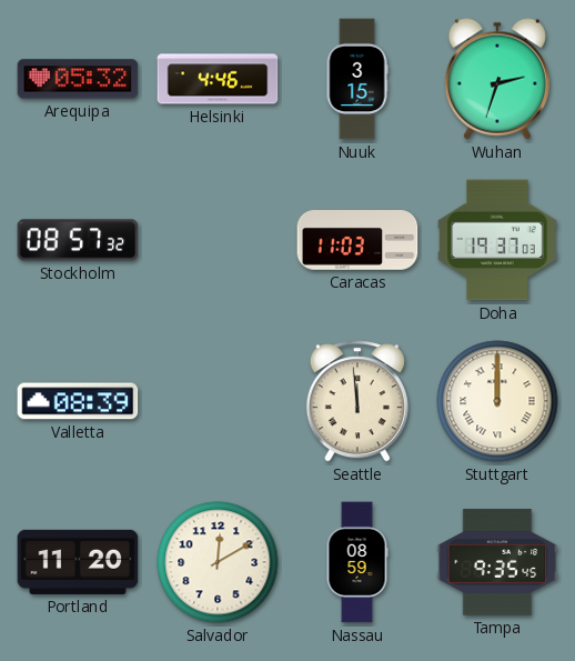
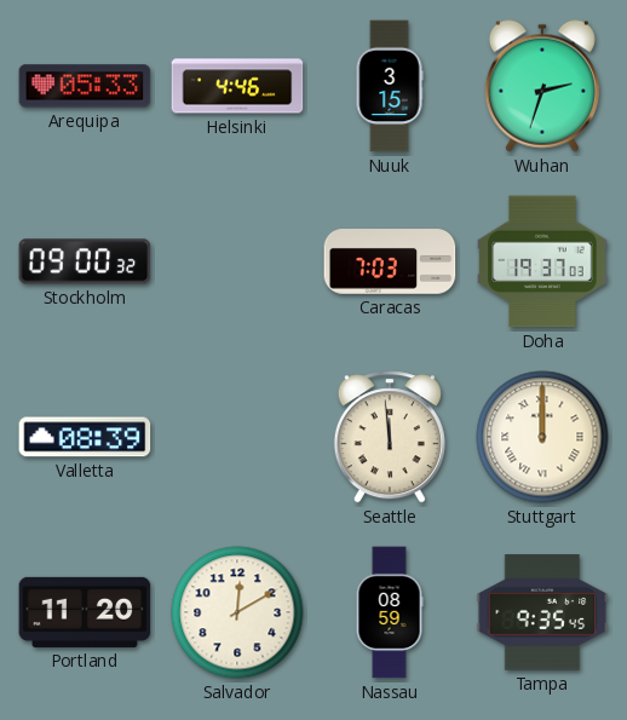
Arequipa: 05:32 -> 05:33
Stockholm: 08:57 -> 09:00
Caracas: 11:03 -> 7:03
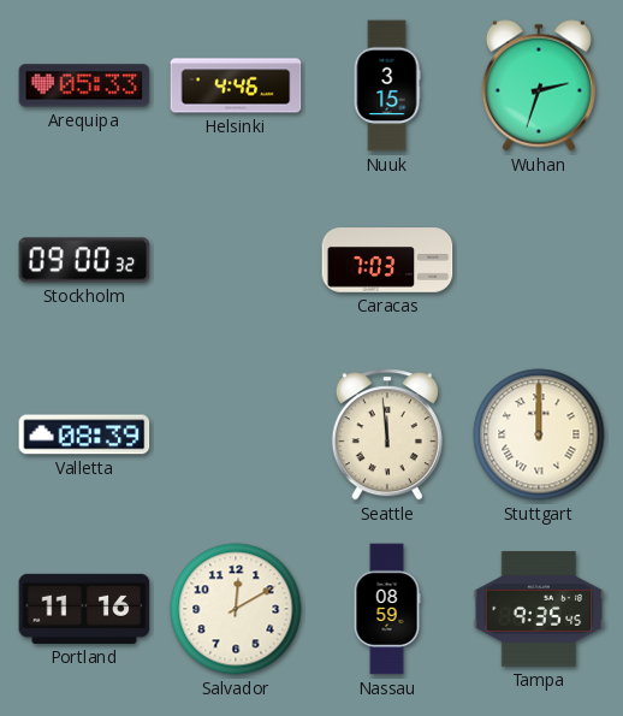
Doha: 19:37 -> none
Portland: 11:20 -> 11:16
